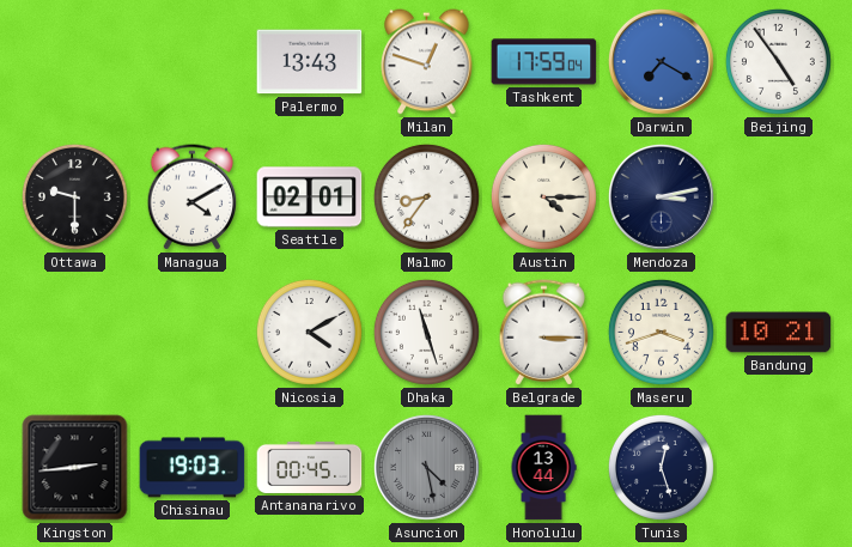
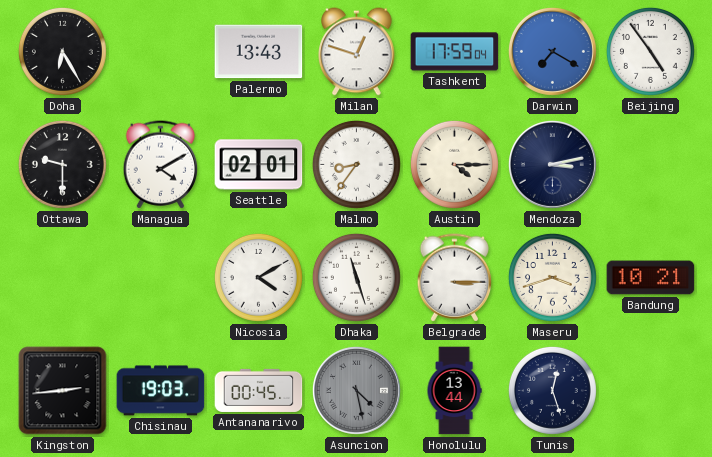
Doha: none -> 6:25
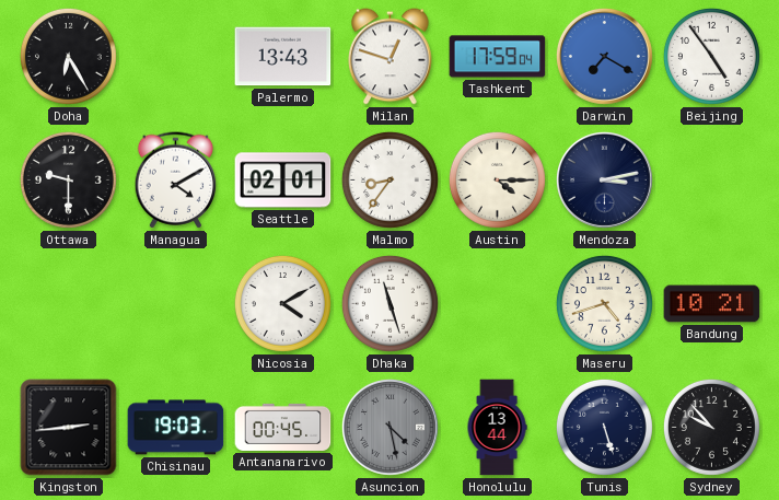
Belgrade: 3:15 -> none
Maseru: 3:42 -> 4:42
Tunis: 12:27 -> 5:27
Sydney: none -> 9:53
